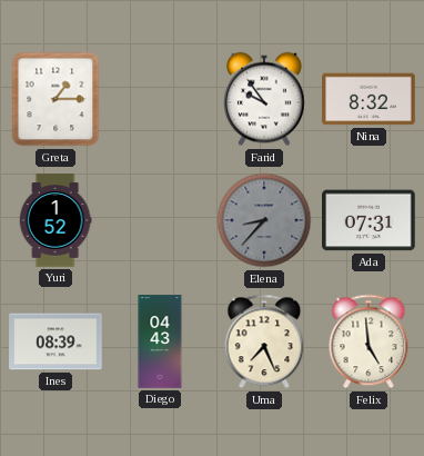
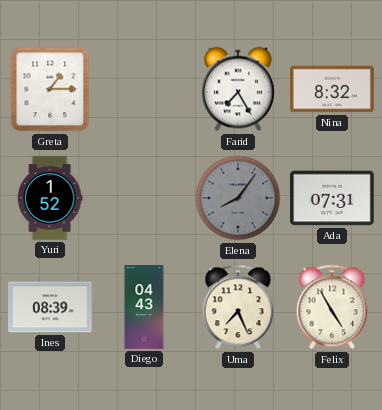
Farid: 9:54 -> 7:25
Elena: 8:37 -> 8:06
Felix: 4:59 -> 4:55
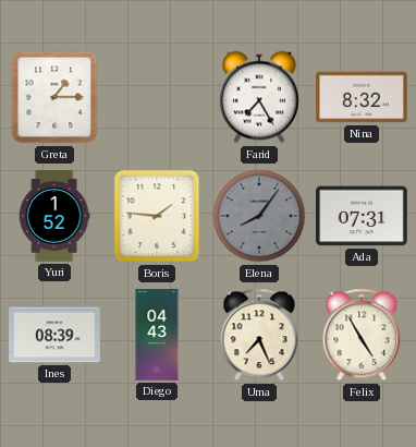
Boris: none -> 1:46
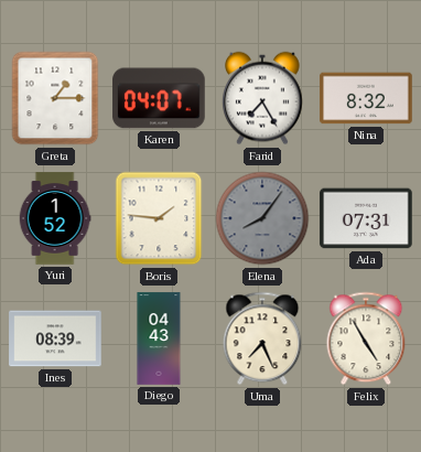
Karen: none -> 04:07
